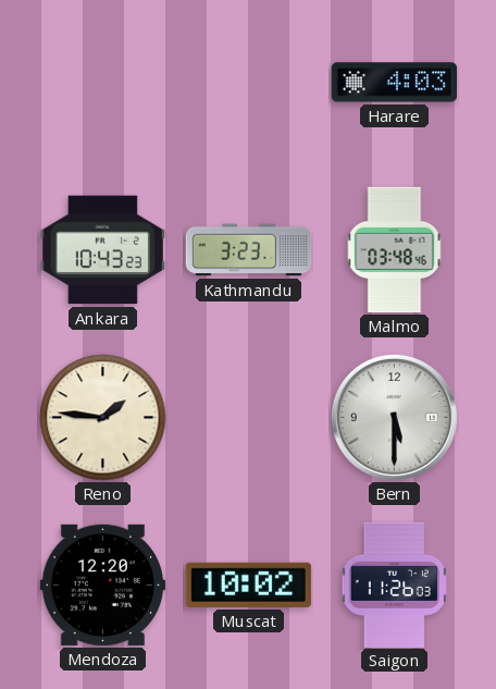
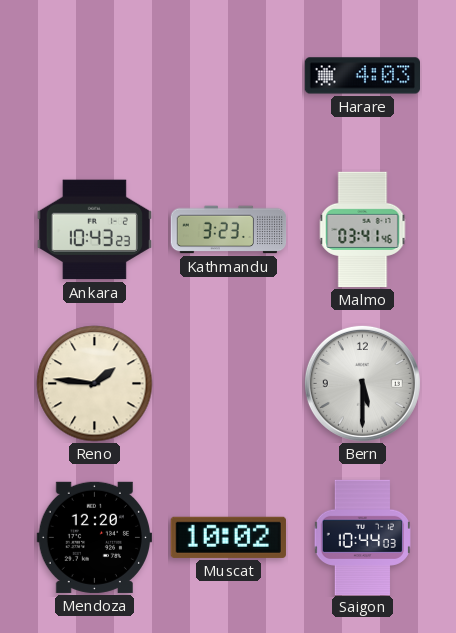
Malmo: 03:48 -> 03:41
Saigon: 11:26 -> 10:44
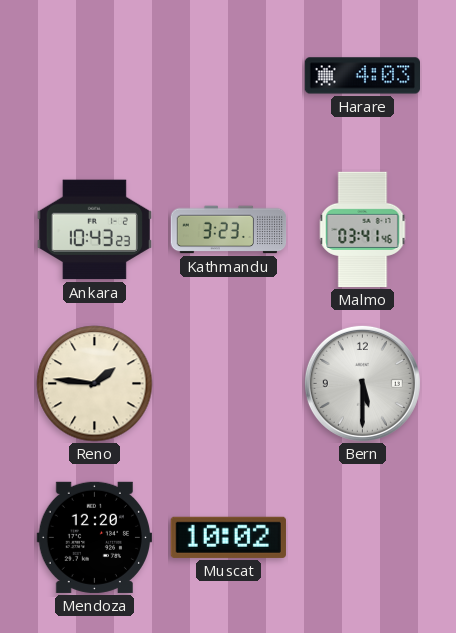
Saigon: 10:44 -> none
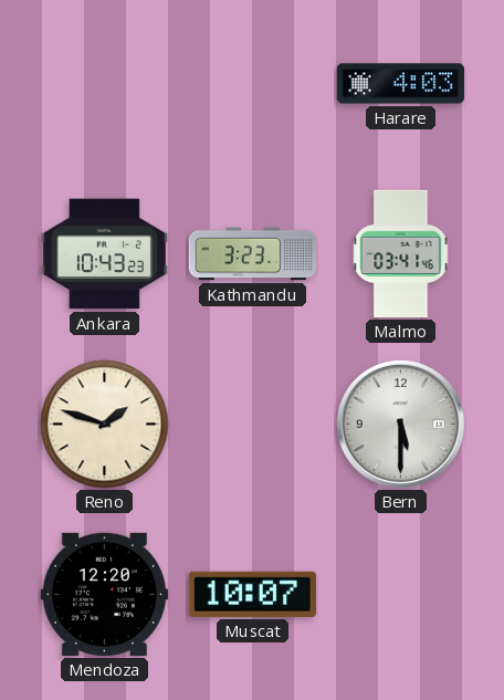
Reno: 1:46 -> 1:48
Muscat: 10:02 -> 10:07
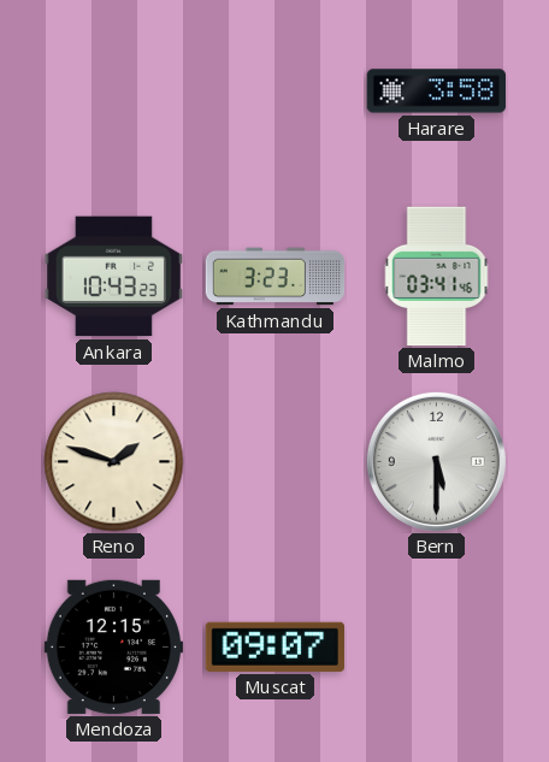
Harare: 4:03 -> 3:58
Mendoza: 12:20 -> 12:15
Muscat: 10:07 -> 09:07
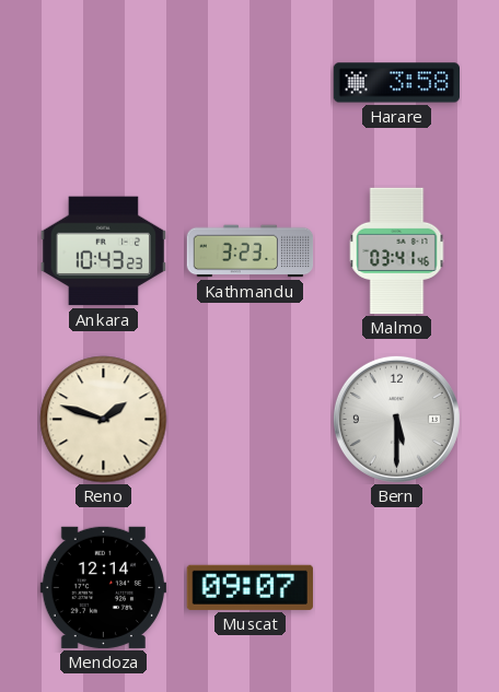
Mendoza: 12:15 -> 12:14
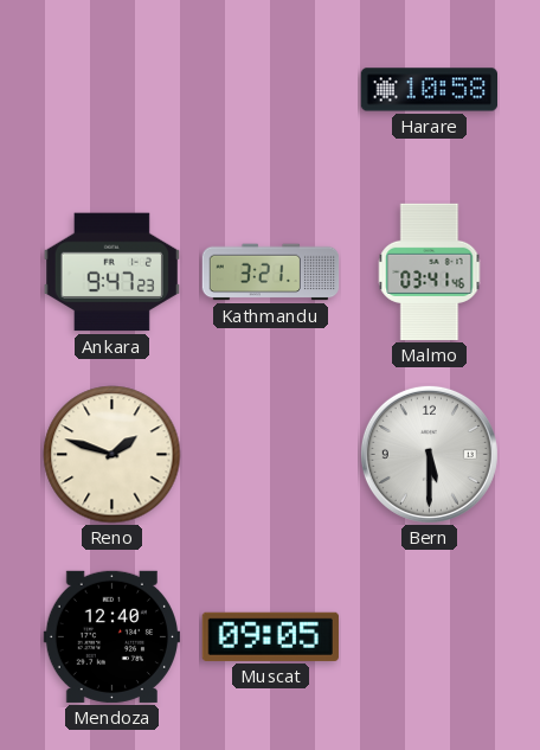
Harare: 3:58 -> 10:58
Ankara: 10:43 -> 9:47
Kathmandu: 3:23 -> 3:21
Mendoza: 12:14 -> 12:40
Muscat: 09:07 -> 09:05
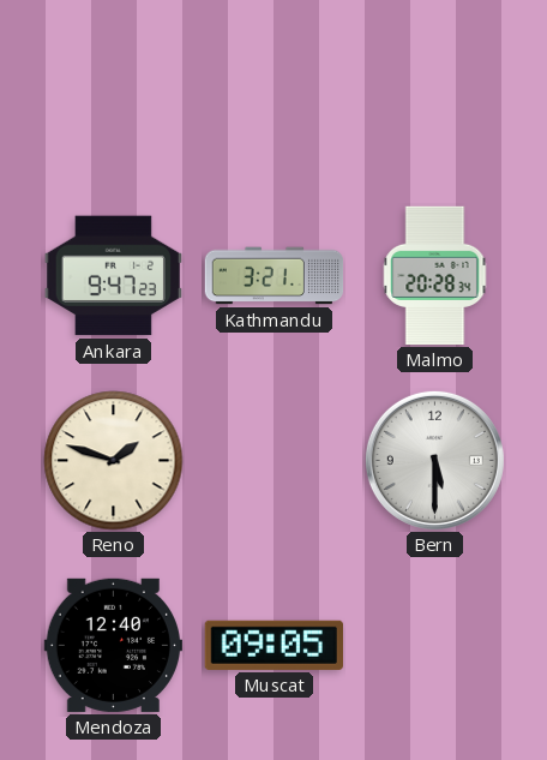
Harare: 10:58 -> none
Malmo: 03:41 -> 20:28
